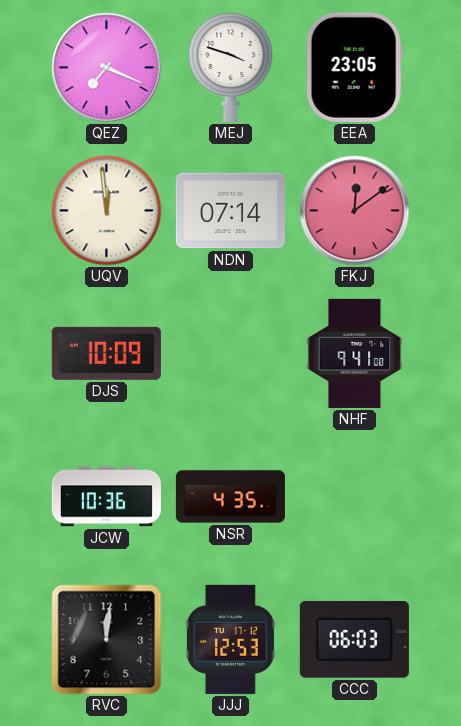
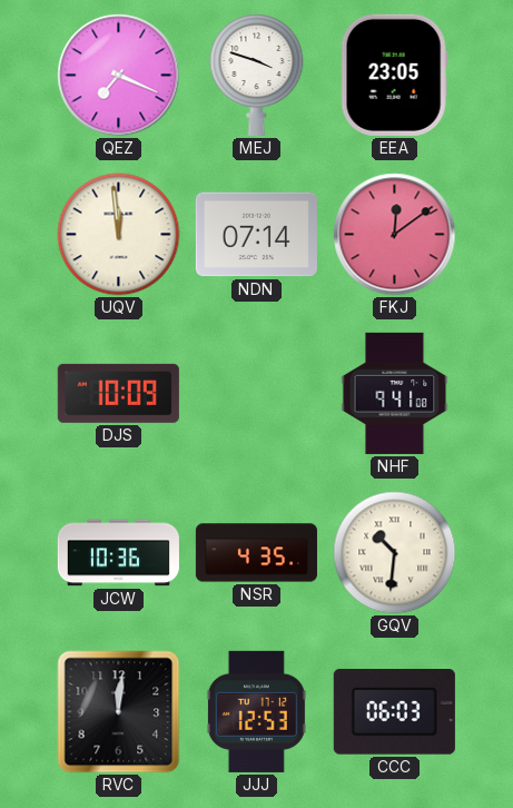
GQV: none -> 10:31
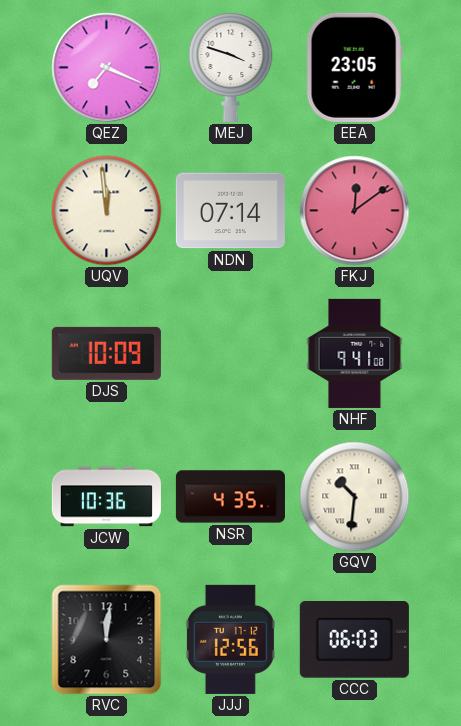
JJJ: 12:53 -> 12:56
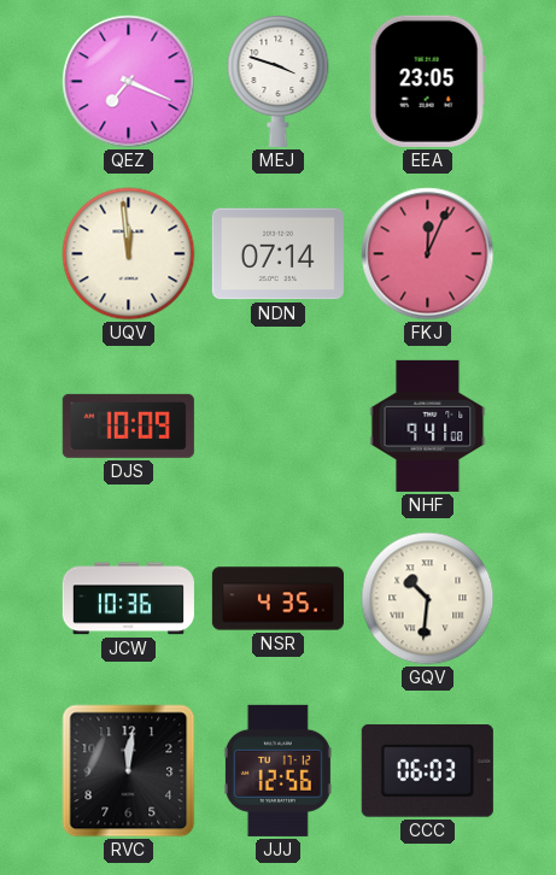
FKJ: 12:09 -> 12:04
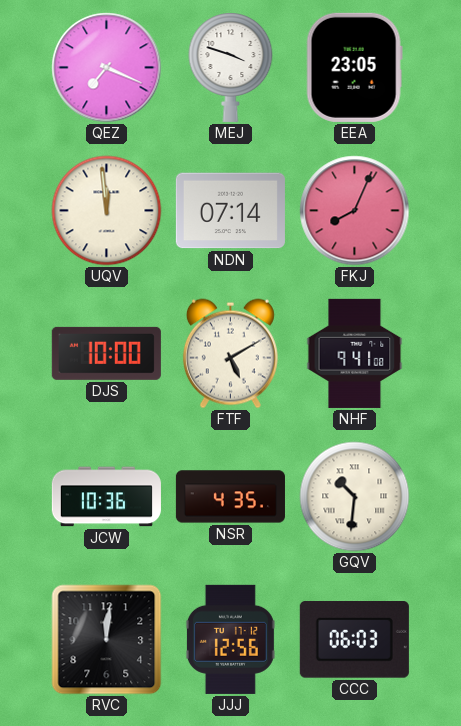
FKJ: 12:04 -> 8:04
DJS: 10:09 -> 10:00
FTF: none -> 5:10
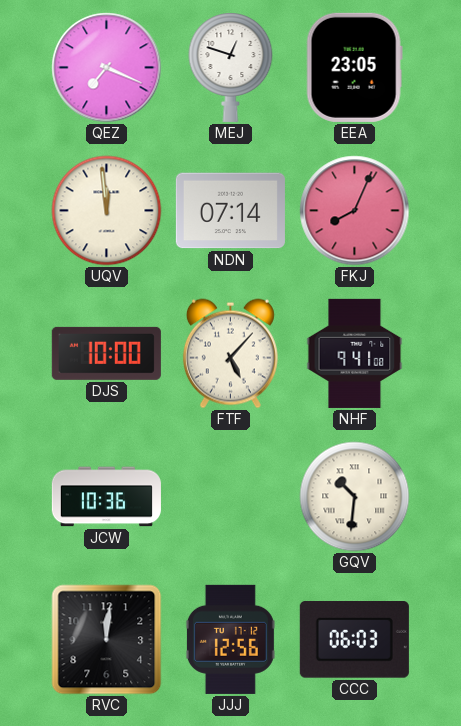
MEJ: 3:48 -> 12:48
FTF: 5:10 -> 5:07
NSR: 4:35 -> none
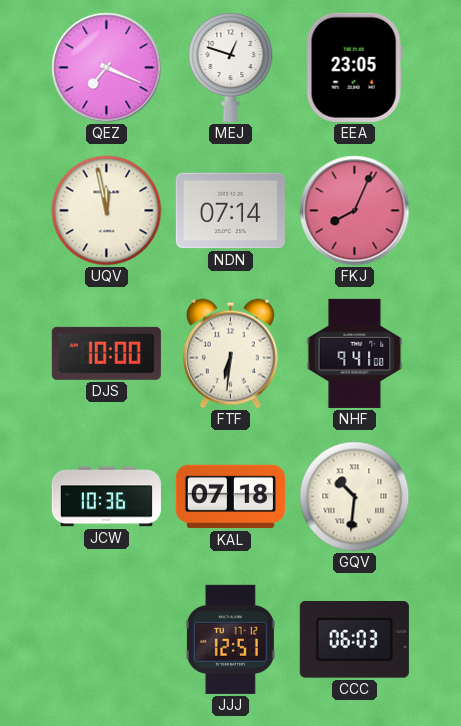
UQV: 11:59 -> 11:58
FTF: 5:07 -> 6:31
KAL: none -> 07:18
RVC: 12:01 -> none
JJJ: 12:56 -> 12:51
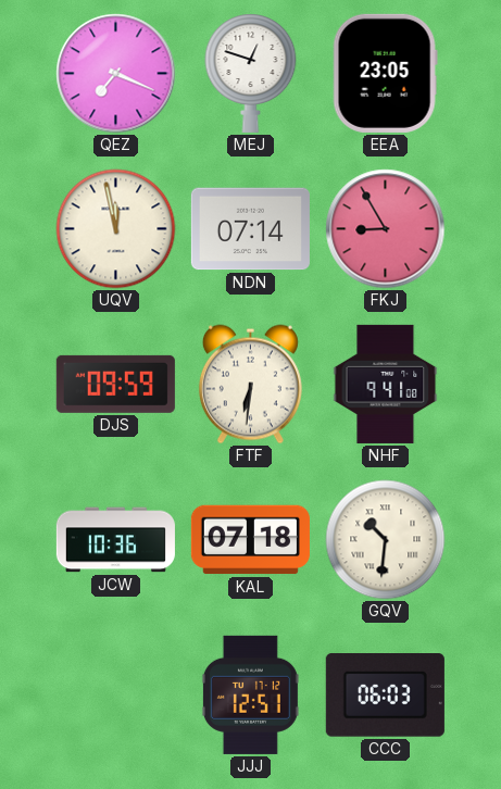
FKJ: 8:04 -> 8:55
DJS: 10:00 -> 09:59
